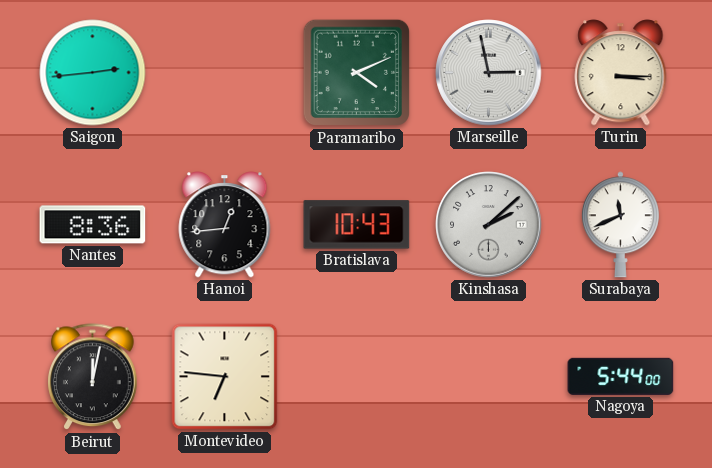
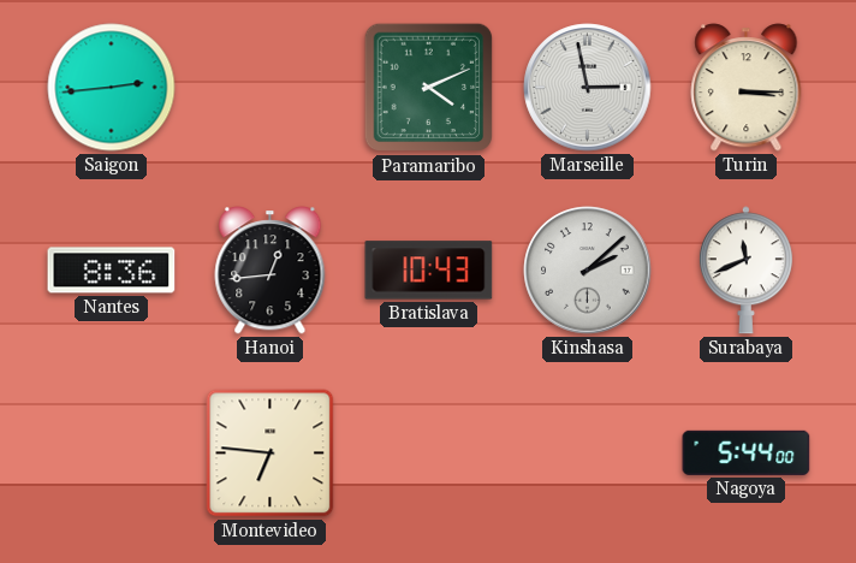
Beirut: 12:02 -> none
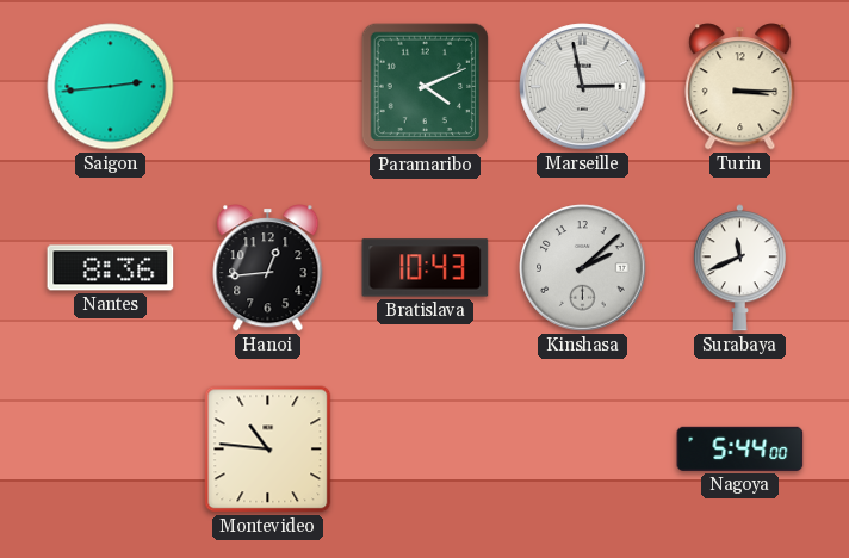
Montevideo: 6:46 -> 10:46
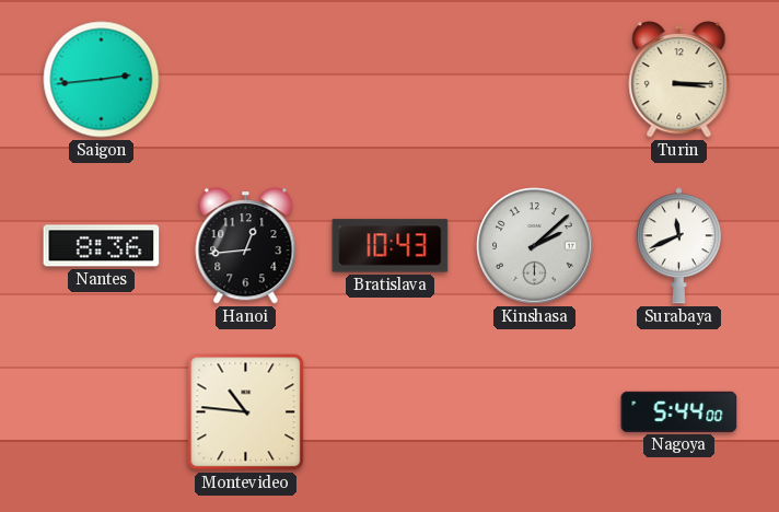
Paramaribo: 4:11 -> none
Marseille: 2:58 -> none
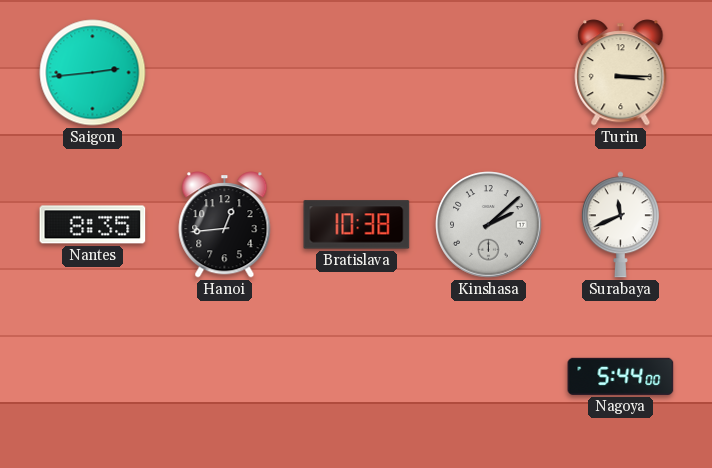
Nantes: 8:36 -> 8:35
Bratislava: 10:43 -> 10:38
Montevideo: 10:46 -> none
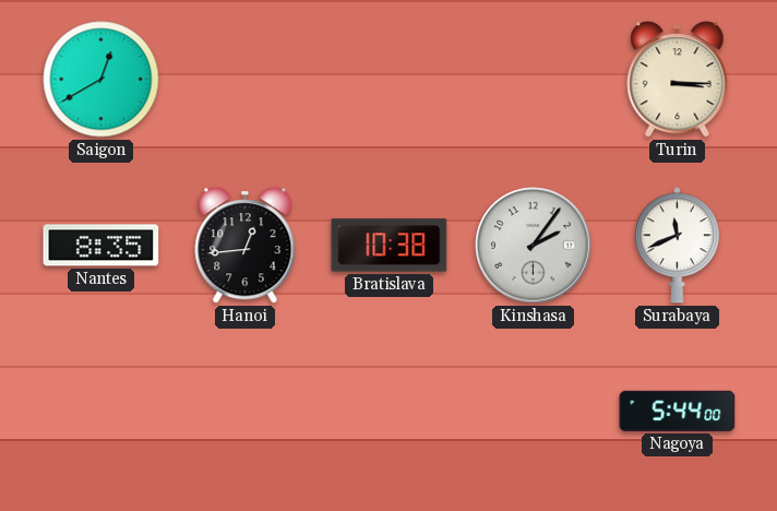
Saigon: 2:44 -> 12:40
Kinshasa: 2:08 -> 2:06
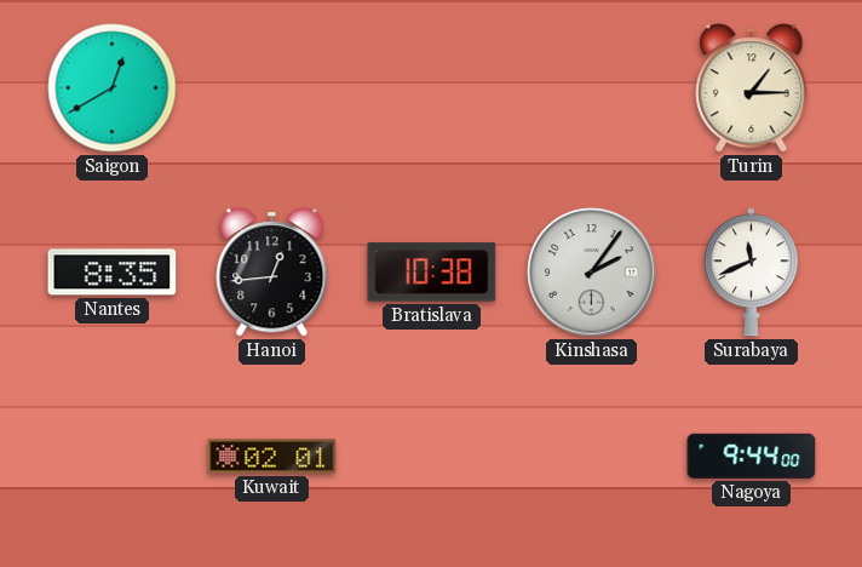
Turin: 3:15 -> 1:15
Kuwait: none -> 02:01
Nagoya: 5:44 -> 9:44
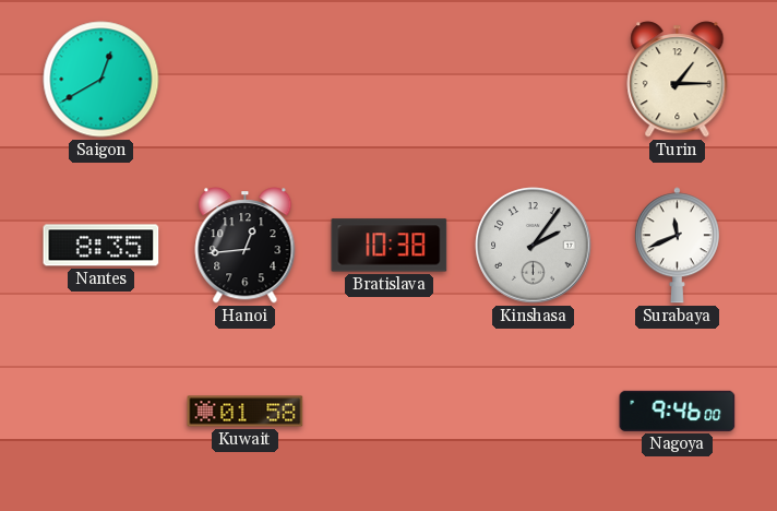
Kuwait: 02:01 -> 01:58
Nagoya: 9:44 -> 9:46
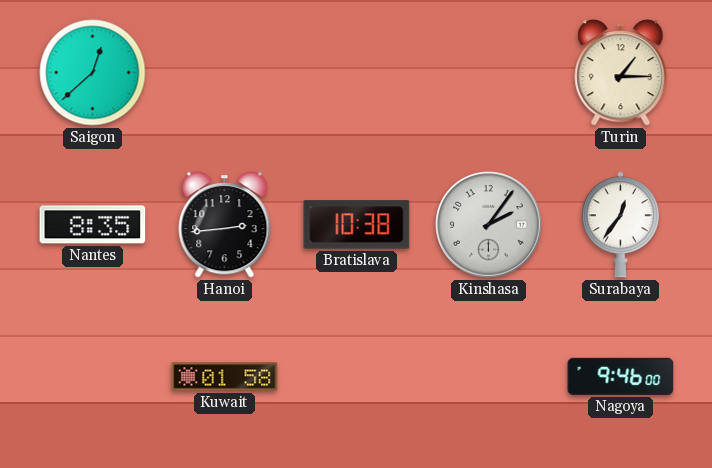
Saigon: 12:40 -> 12:38
Hanoi: 12:44 -> 2:44
Surabaya: 11:41 -> 12:36
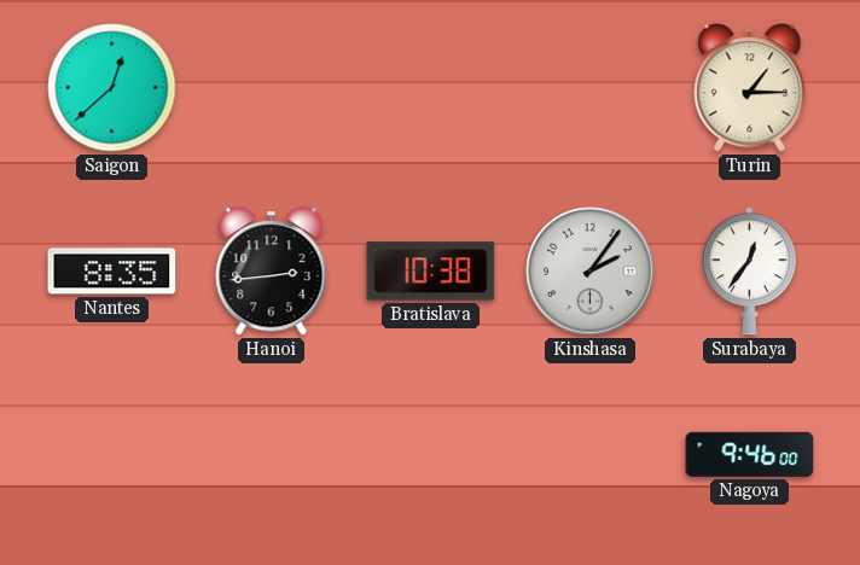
Kuwait: 01:58 -> none
